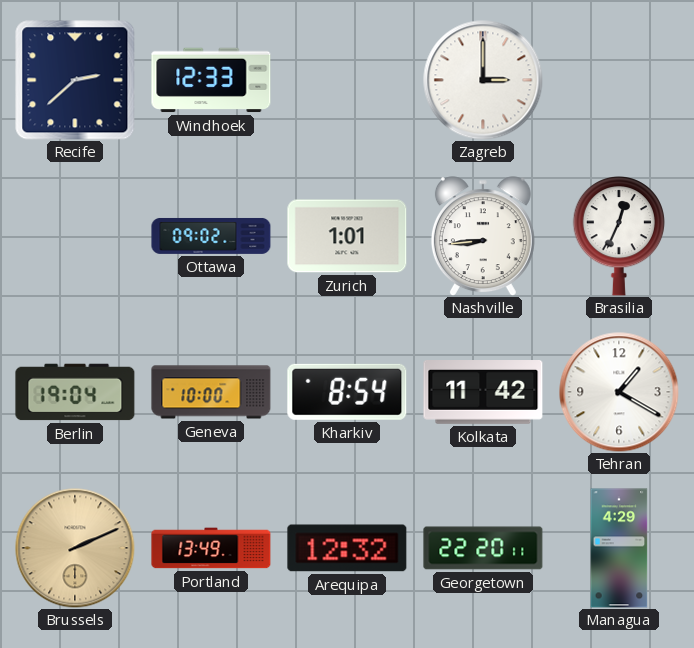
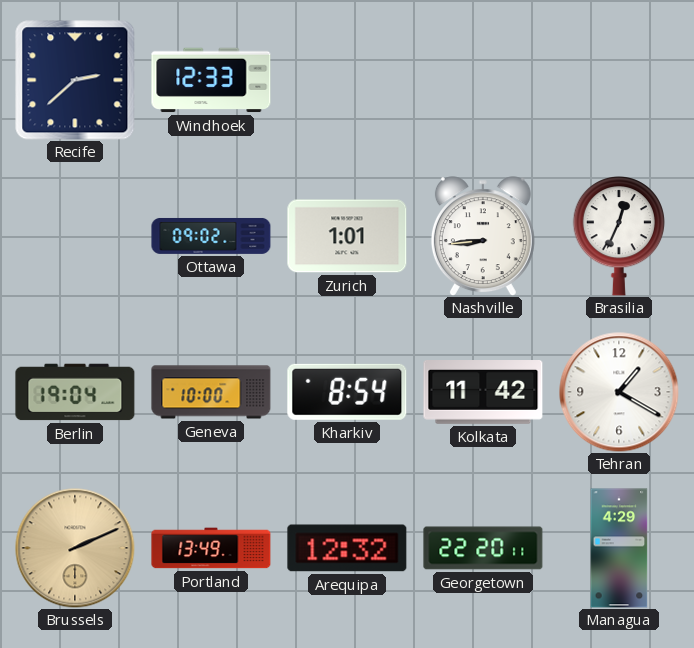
Zagreb: 3:00 -> none
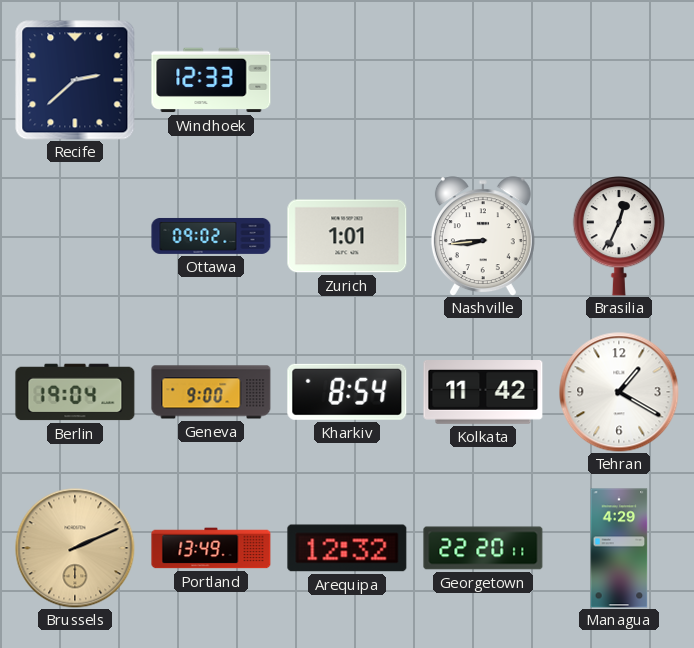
Geneva: 10:00 -> 9:00
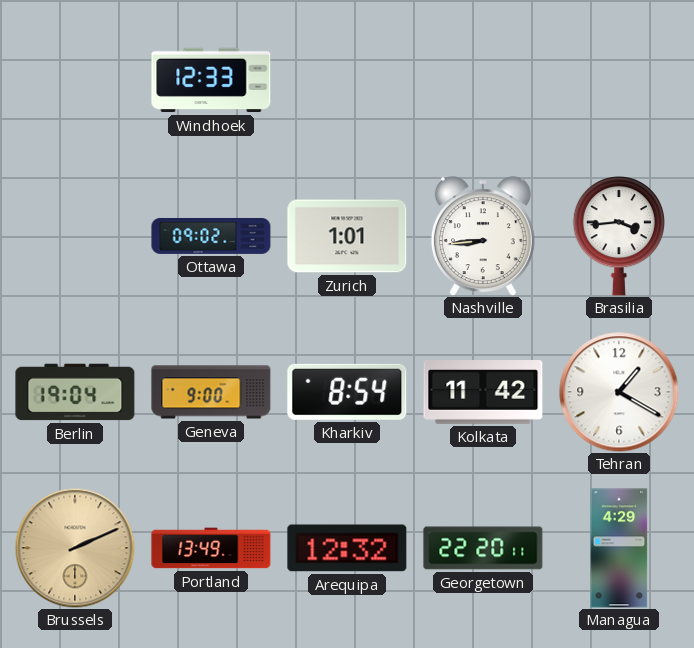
Recife: 2:38 -> none
Brasilia: 12:34 -> 3:44
